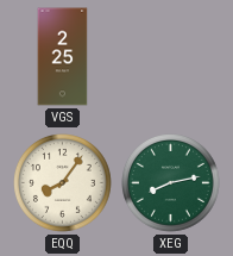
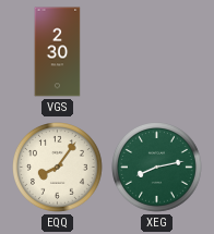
VGS: 2:25 -> 2:30
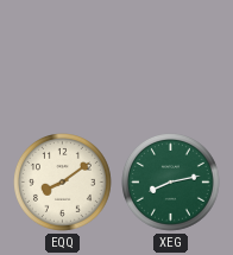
VGS: 2:30 -> none
EQQ: 8:06 -> 8:09
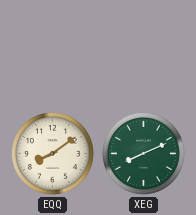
XEG: 8:13 -> 8:11
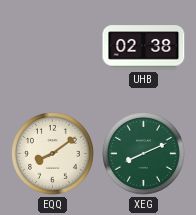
UHB: none -> 02:38
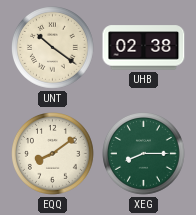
UNT: none -> 10:21
XEG: 8:11 -> 8:15
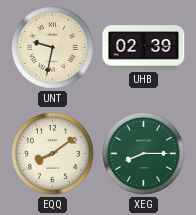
UNT: 10:21 -> 9:32
UHB: 02:38 -> 02:39
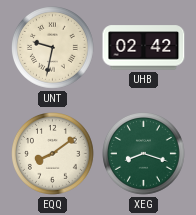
UHB: 02:39 -> 02:42
XEG: 8:15 -> 8:18
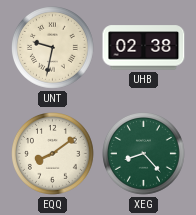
UHB: 02:42 -> 02:38
XEG: 8:18 -> 8:23
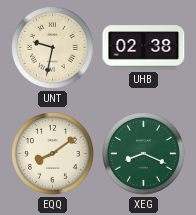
XEG: 8:23 -> 8:19
